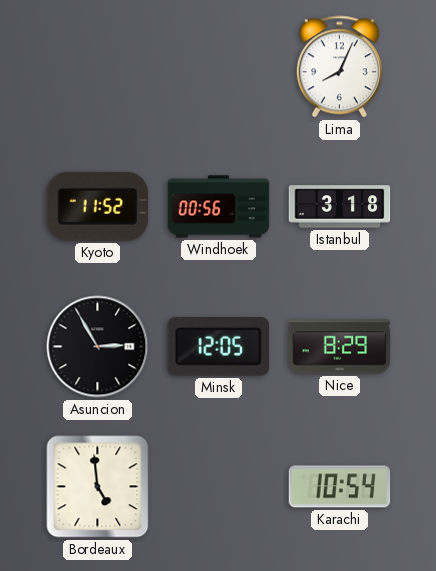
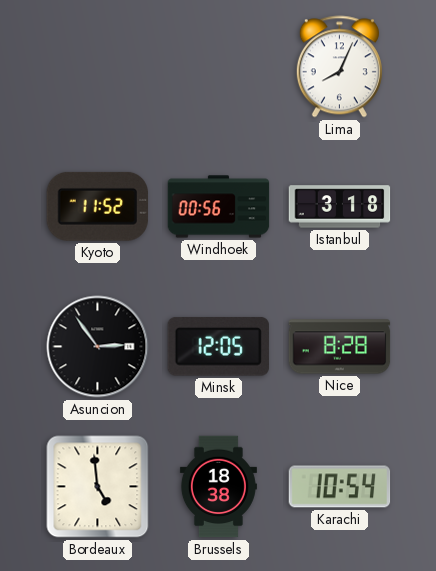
Asuncion: 2:55 -> 2:54
Nice: 8:29 -> 8:28
Brussels: none -> 18:38
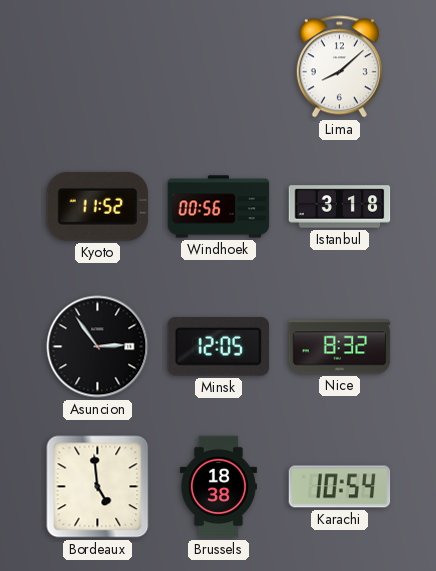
Lima: 8:04 -> 8:08
Nice: 8:28 -> 8:32
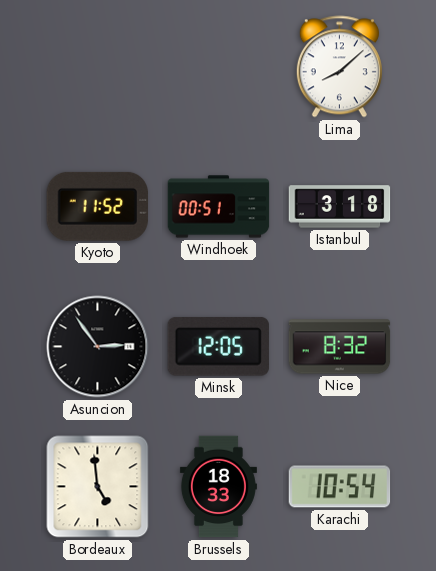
Windhoek: 00:56 -> 00:51
Brussels: 18:38 -> 18:33
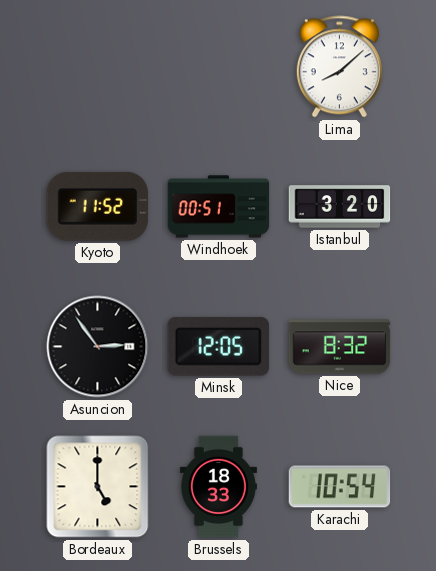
Istanbul: 3:18 -> 3:20
Bordeaux: 4:59 -> 5:00
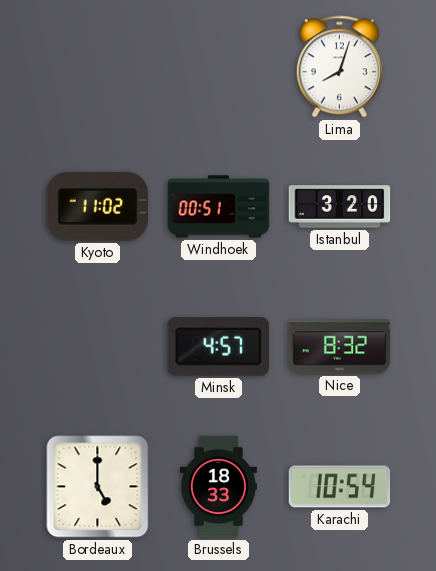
Lima: 8:08 -> 8:03
Kyoto: 11:52 -> 11:02
Asuncion: 2:54 -> none
Minsk: 12:05 -> 4:57
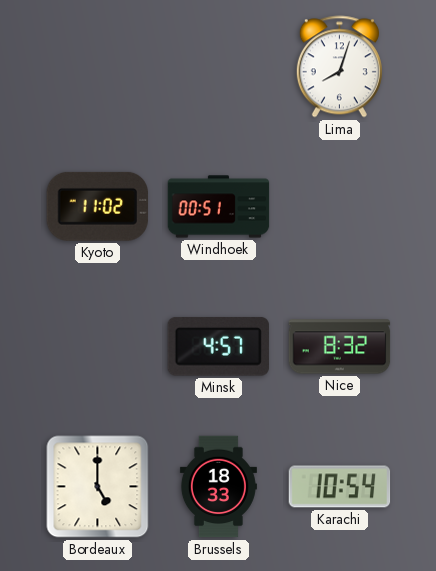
Istanbul: 3:20 -> none
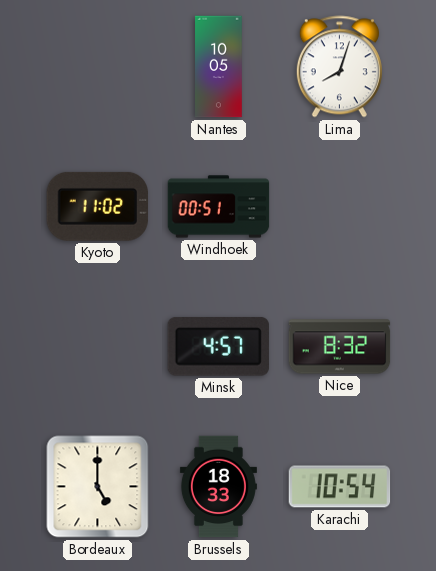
Nantes: none -> 10:05
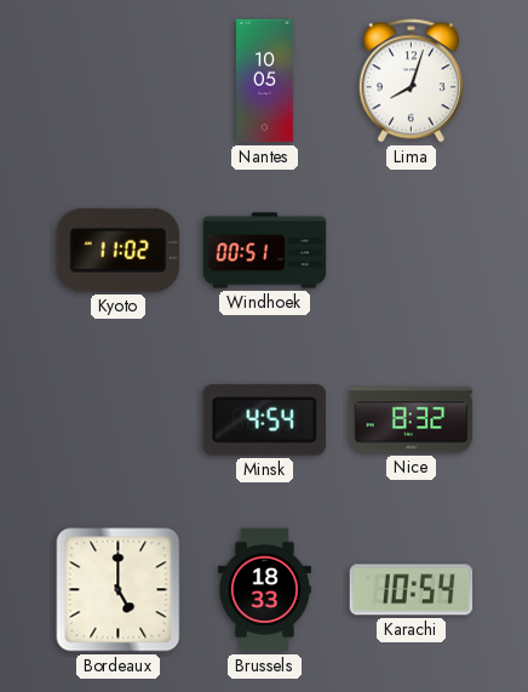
Minsk: 4:57 -> 4:54
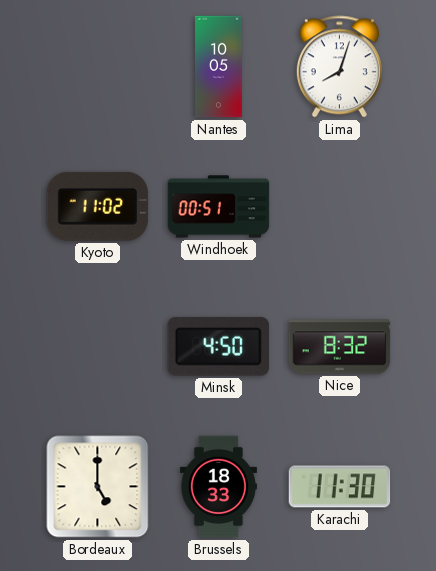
Minsk: 4:54 -> 4:50
Karachi: 10:54 -> 11:30
